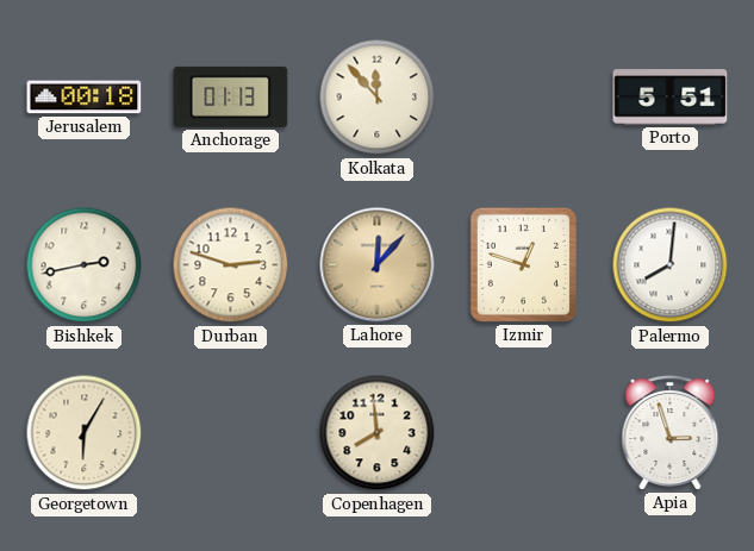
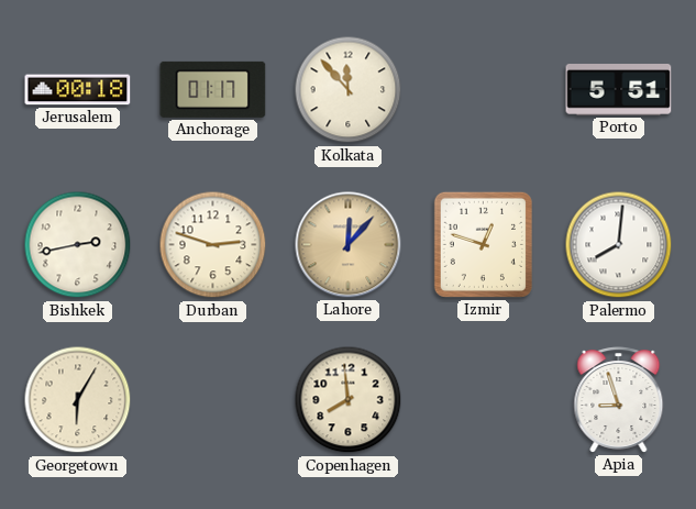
Anchorage: 01:13 -> 01:17
Apia: 2:57 -> 8:57
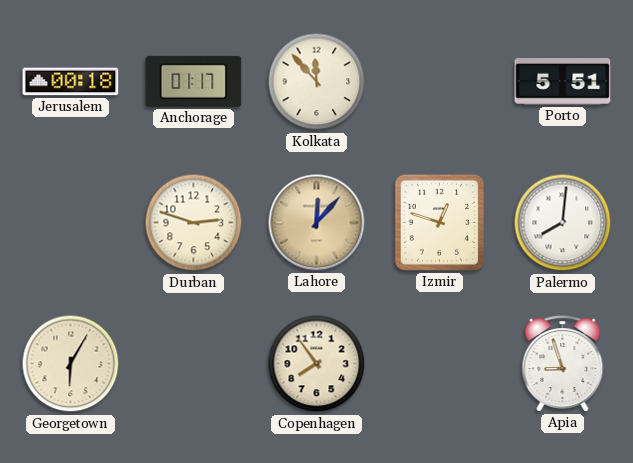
Bishkek: 2:43 -> none
Copenhagen: 7:59 -> 7:54
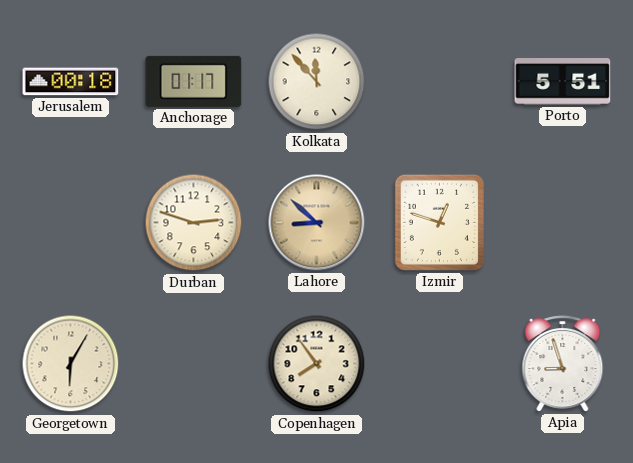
Lahore: 12:07 -> 8:52
Palermo: 8:01 -> none
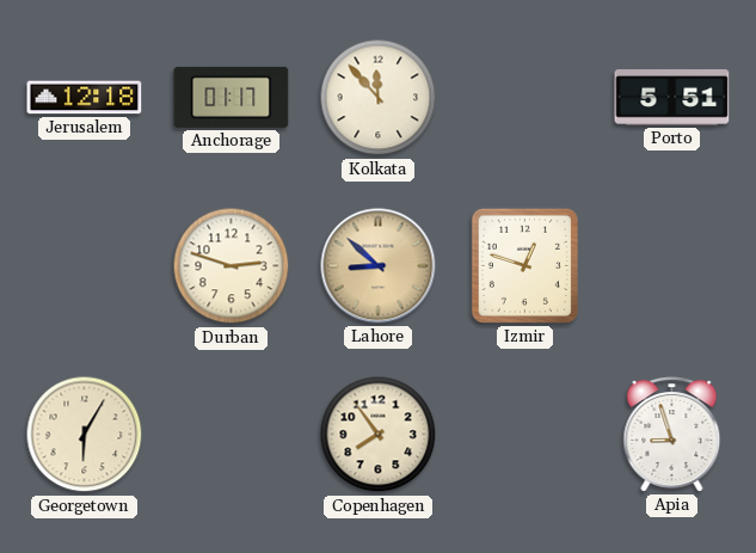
Jerusalem: 00:18 -> 12:18
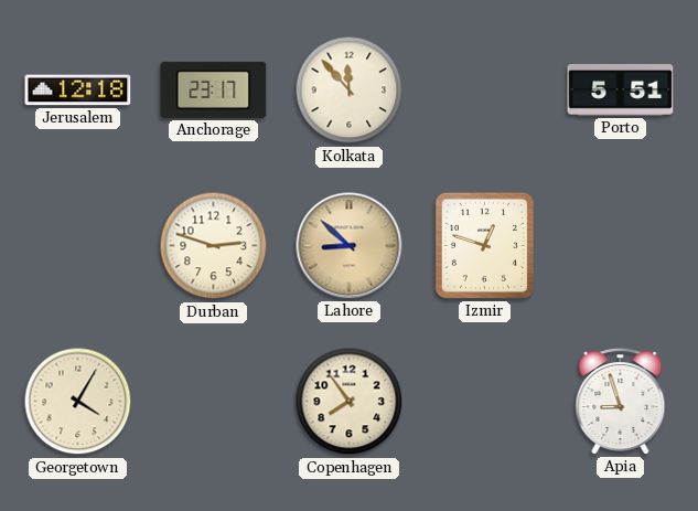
Anchorage: 01:17 -> 23:17
Georgetown: 6:05 -> 4:05
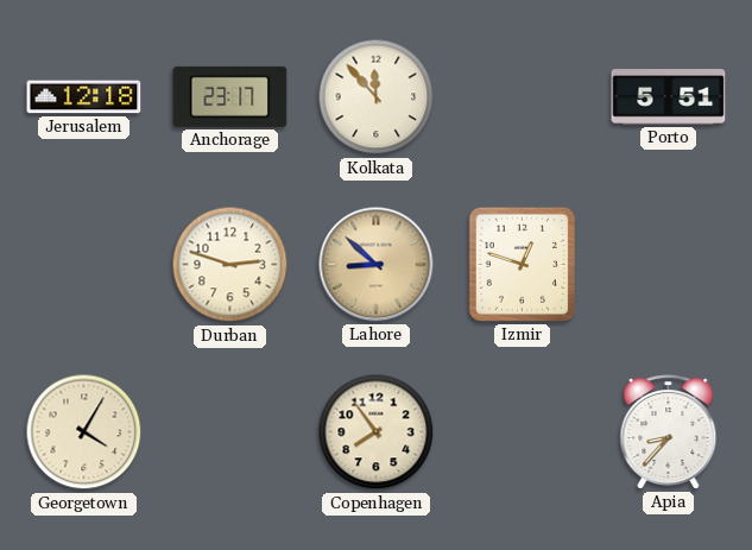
Apia: 8:57 -> 8:37
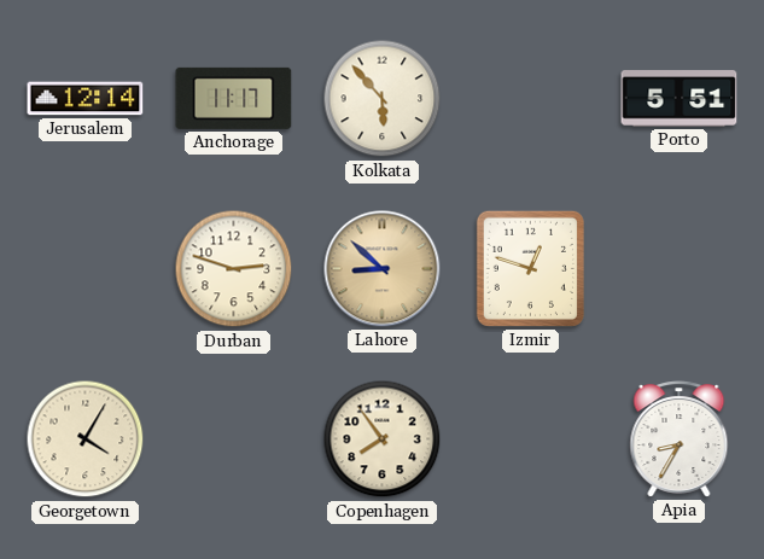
Jerusalem: 12:18 -> 12:14
Anchorage: 23:17 -> 11:17
Kolkata: 11:53 -> 5:53
Apia: 8:37 -> 8:35
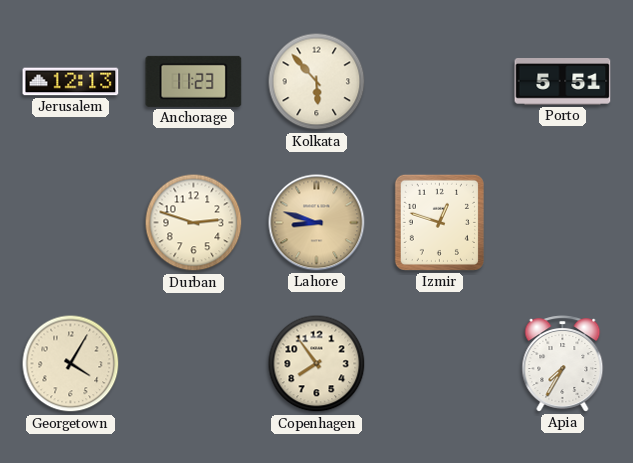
Jerusalem: 12:14 -> 12:13
Anchorage: 11:17 -> 11:23
Lahore: 8:52 -> 8:48
Apia: 8:35 -> 7:35
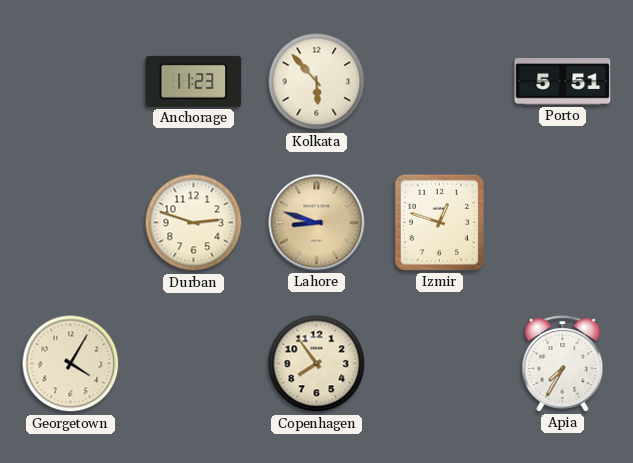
Jerusalem: 12:13 -> none
